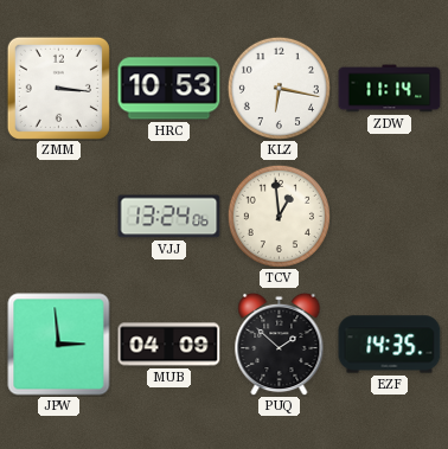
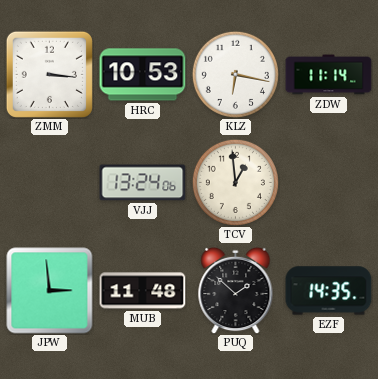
MUB: 04:09 -> 11:48
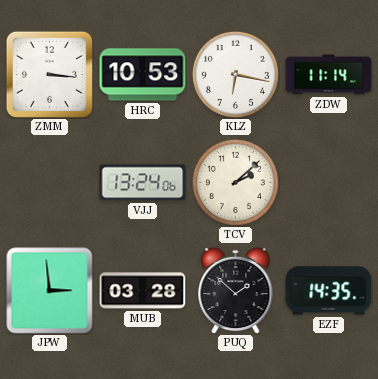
TCV: 12:59 -> 2:08
MUB: 11:48 -> 03:28
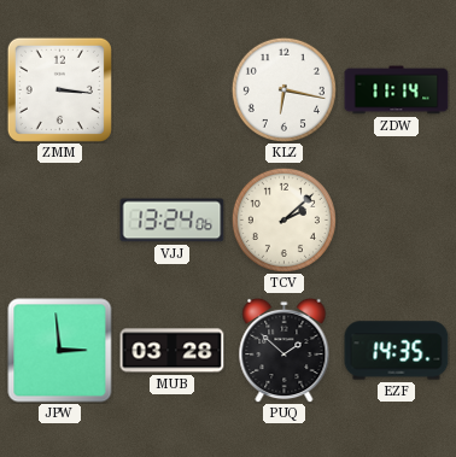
HRC: 10:53 -> none
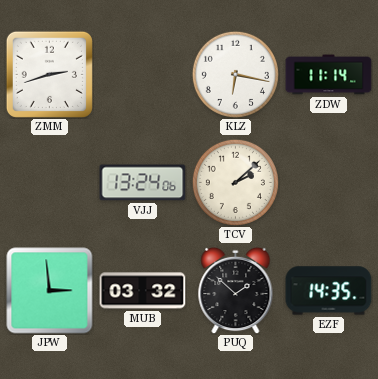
ZMM: 3:16 -> 2:42
MUB: 03:28 -> 03:32
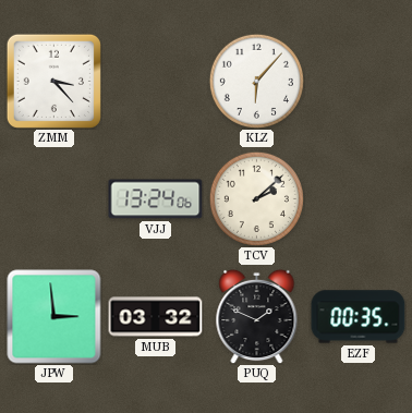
ZMM: 2:42 -> 3:23
KLZ: 6:17 -> 6:07
ZDW: 11:14 -> none
PUQ: 1:52 -> 1:49
EZF: 14:35 -> 00:35
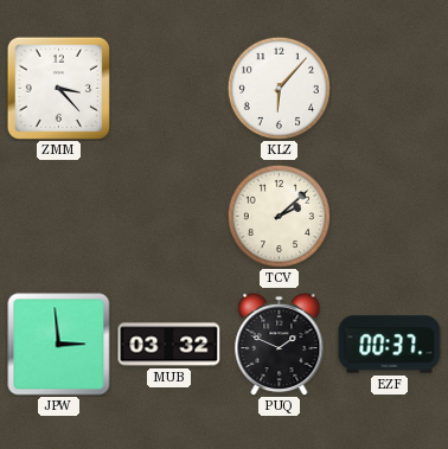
VJJ: 13:24 -> none
EZF: 00:35 -> 00:37
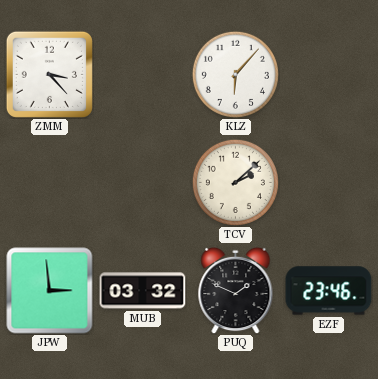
EZF: 00:37 -> 23:46
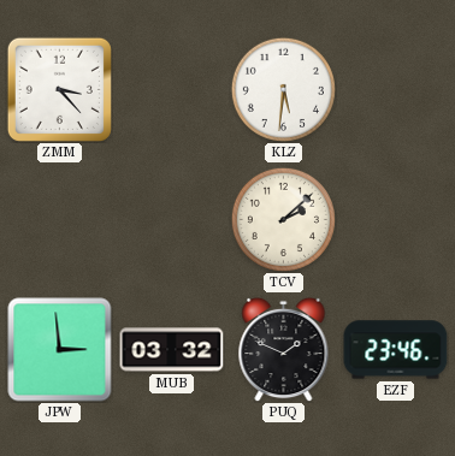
KLZ: 6:07 -> 5:31
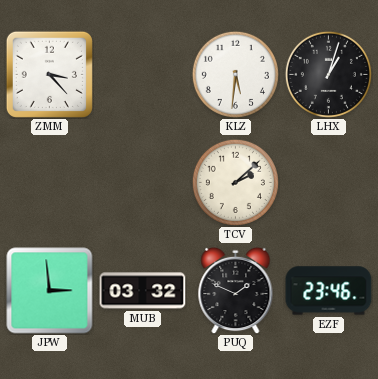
LHX: none -> 1:03
